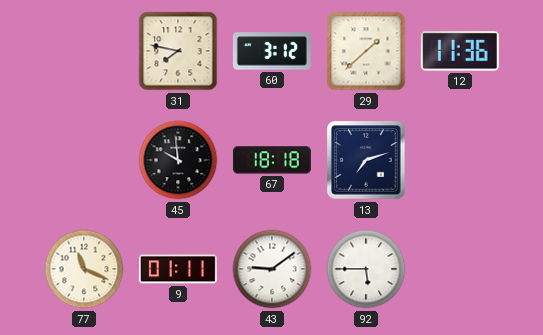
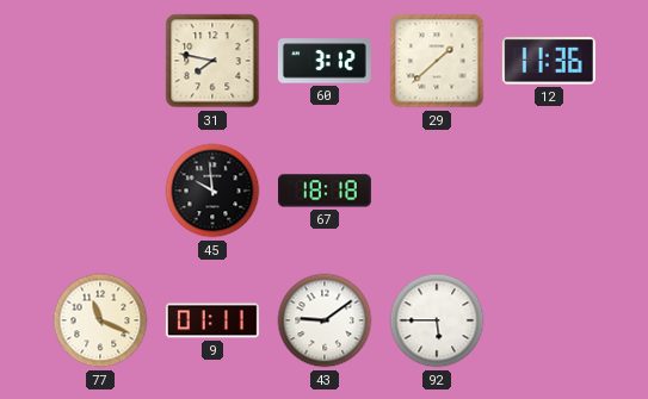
13: 7:12 -> none
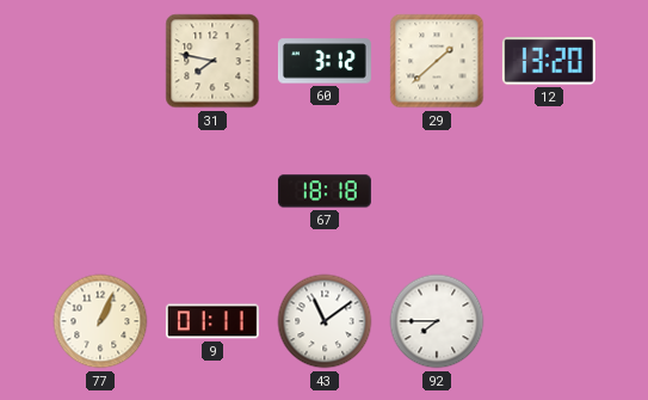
12: 11:36 -> 13:20
45: 9:59 -> none
77: 11:19 -> 1:04
43: 9:09 -> 11:09
92: 5:45 -> 7:45
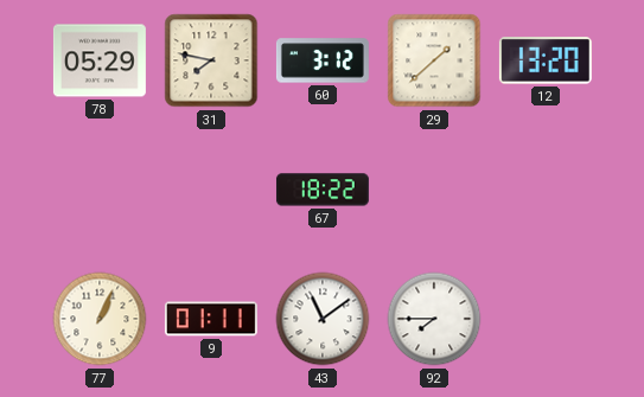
78: none -> 05:29
67: 18:18 -> 18:22
